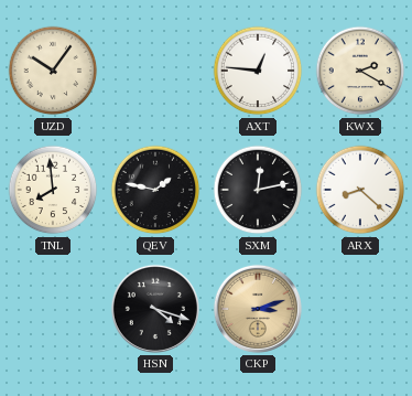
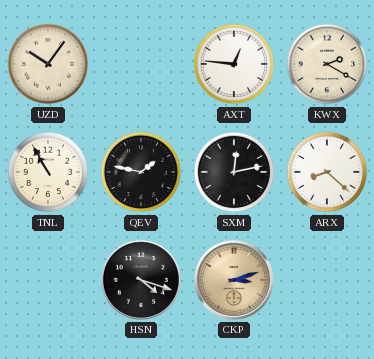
TNL: 7:59 -> 10:55
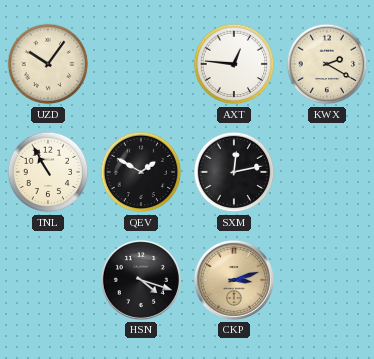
QEV: 1:47 -> 1:50
ARX: 8:22 -> none
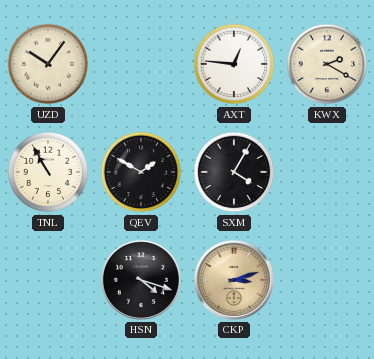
SXM: 12:13 -> 4:05
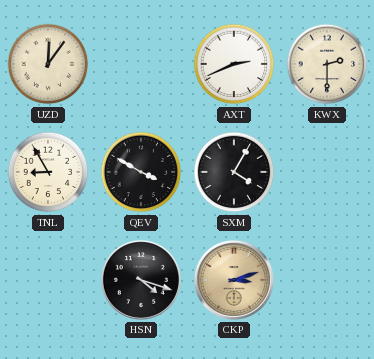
UZD: 10:06 -> 12:06
AXT: 12:46 -> 2:41
KWX: 2:20 -> 2:30
TNL: 10:55 -> 8:55
QEV: 1:50 -> 3:50
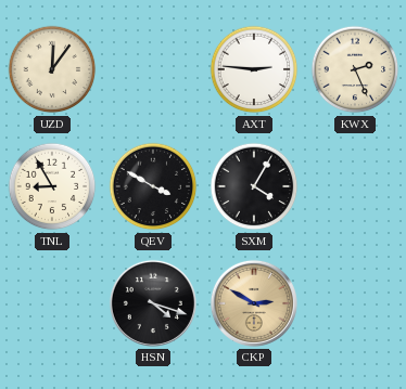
AXT: 2:41 -> 2:46
KWX: 2:30 -> 2:26
CKP: 3:12 -> 2:50
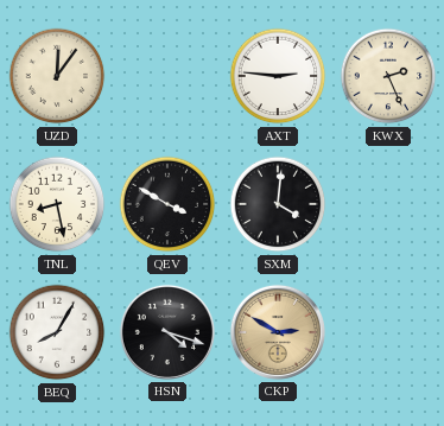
TNL: 8:55 -> 8:28
SXM: 4:05 -> 4:01
BEQ: none -> 8:05
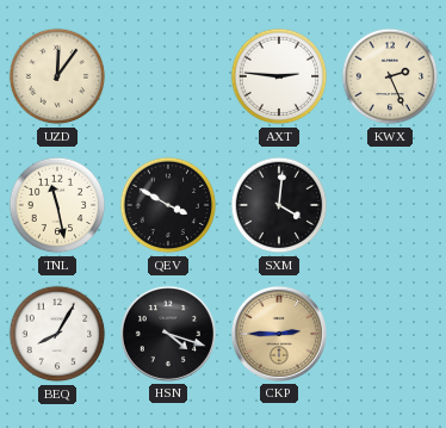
TNL: 8:28 -> 11:28
CKP: 2:50 -> 2:45
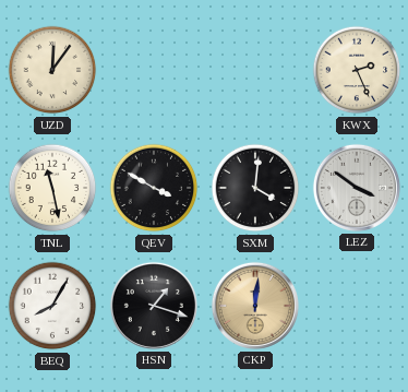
AXT: 2:46 -> none
LEZ: none -> 3:51
HSN: 4:18 -> 1:18
CKP: 2:45 -> 12:01
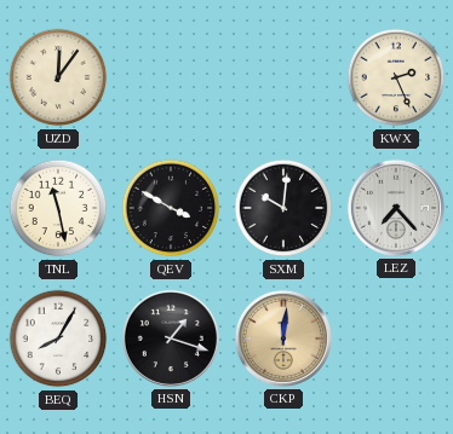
SXM: 4:01 -> 10:01
LEZ: 3:51 -> 7:23
